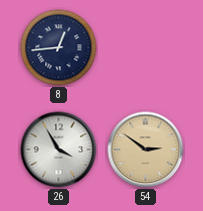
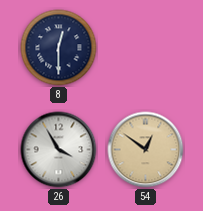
8: 12:44 -> 12:30
54: 2:51 -> 12:51
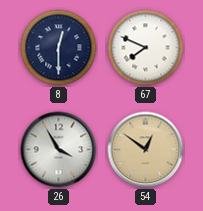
67: none -> 7:49
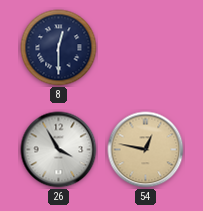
67: 7:49 -> none
54: 12:51 -> 12:47
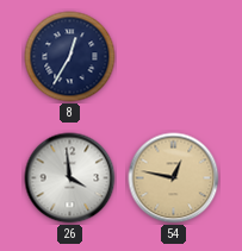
8: 12:30 -> 12:35
26: 3:55 -> 3:59
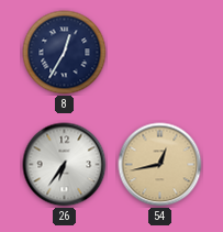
26: 3:59 -> 6:36
54: 12:47 -> 12:43
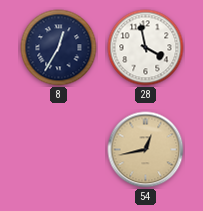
28: none -> 3:58
26: 6:36 -> none
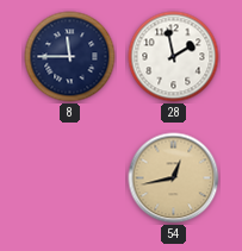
8: 12:35 -> 11:45
28: 3:58 -> 1:58
